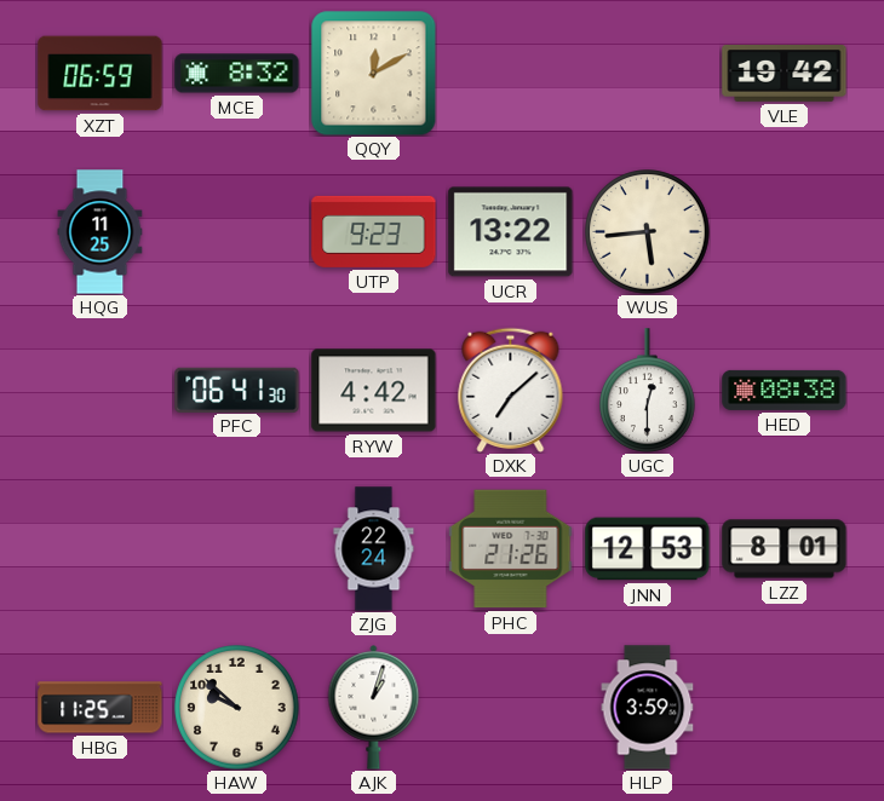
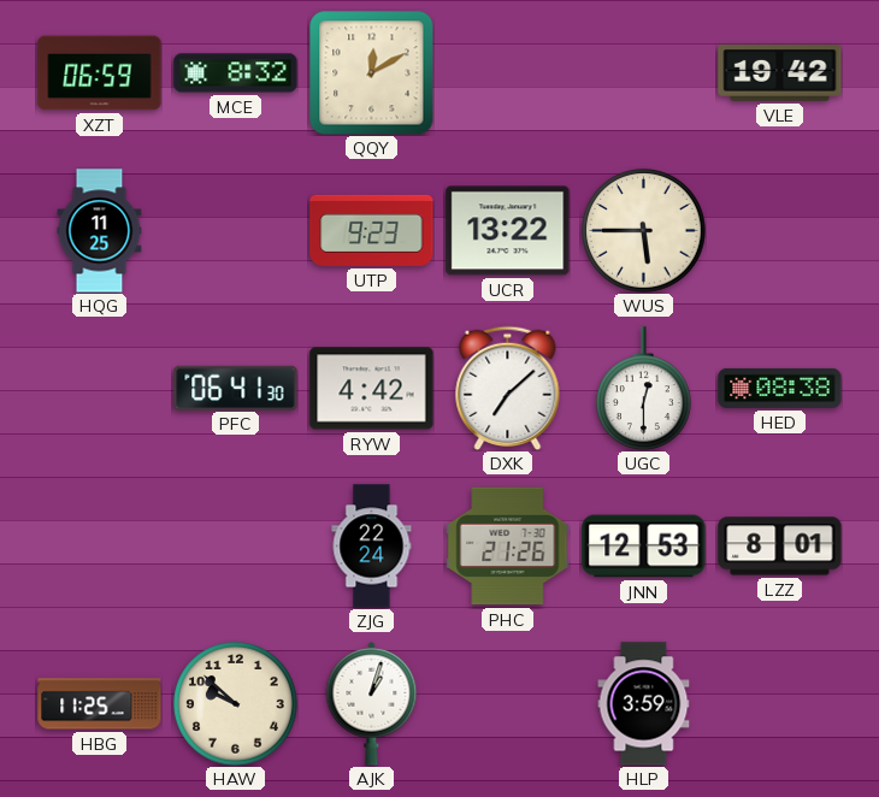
WUS: 5:44 -> 5:45
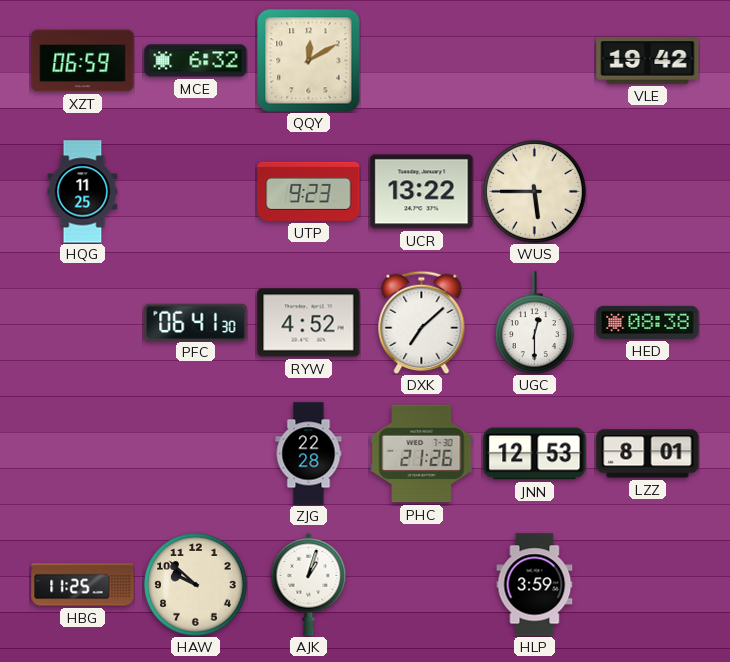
MCE: 8:32 -> 6:32
RYW: 4:42 -> 4:52
ZJG: 22:24 -> 22:28
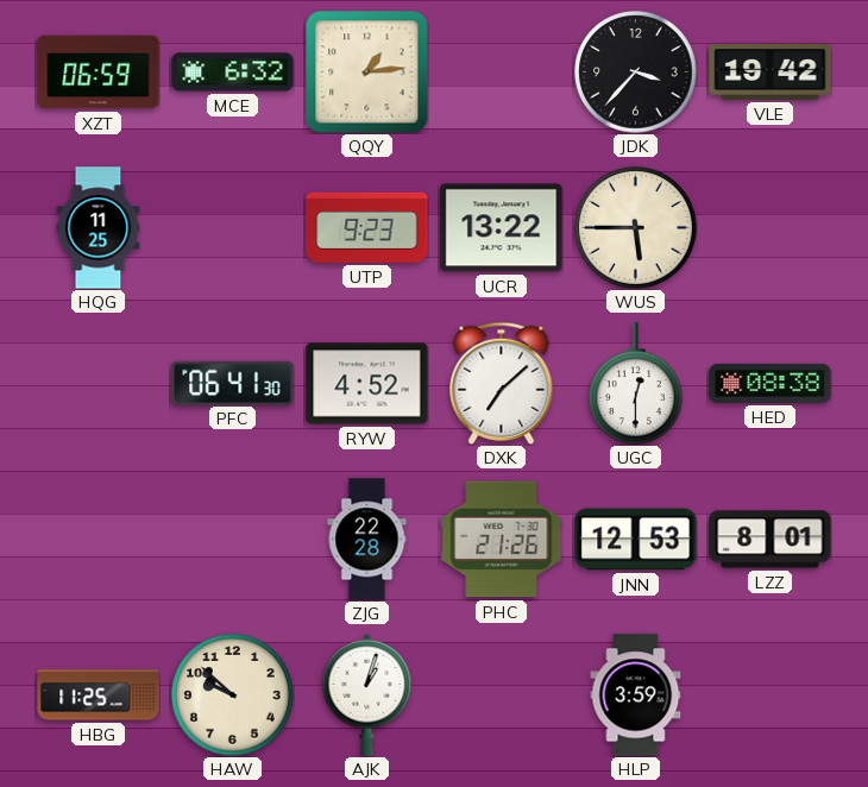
QQY: 12:10 -> 1:14
JDK: none -> 3:37
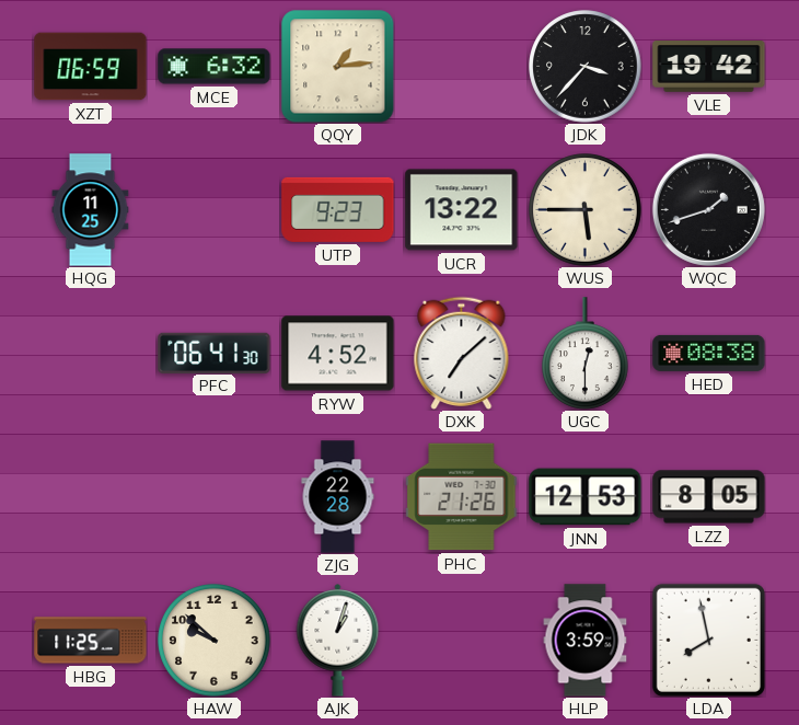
WQC: none -> 1:42
LZZ: 8:01 -> 8:05
LDA: none -> 7:58
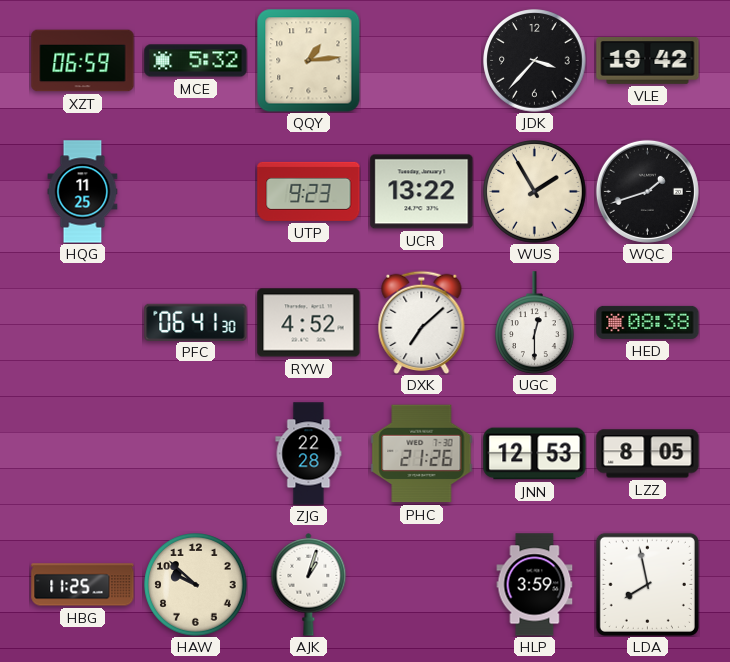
MCE: 6:32 -> 5:32
WUS: 5:45 -> 1:55
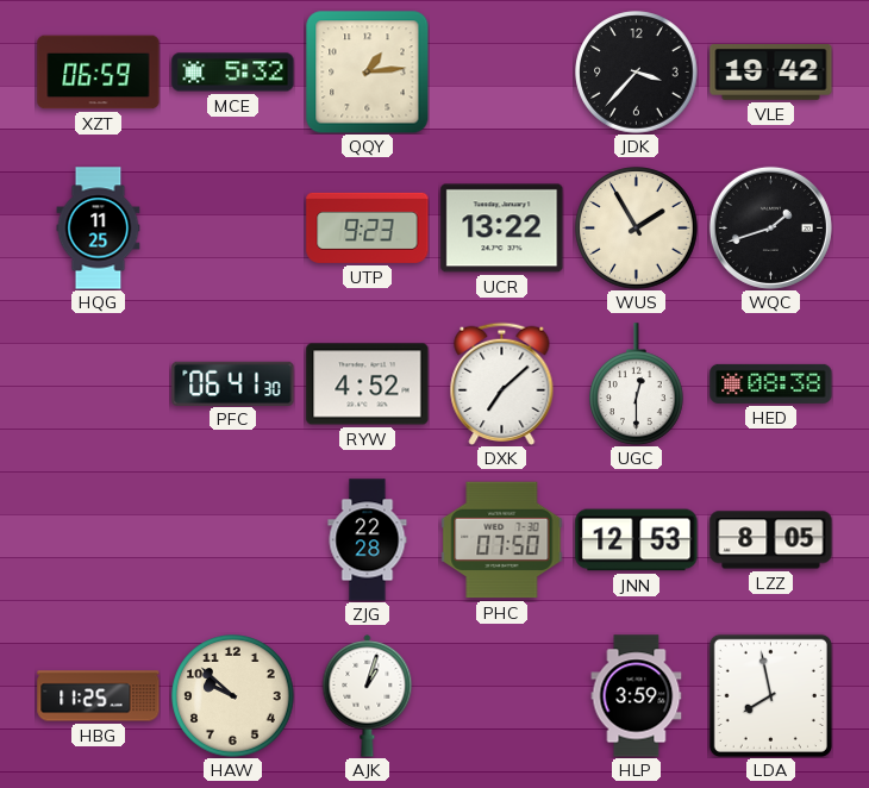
PHC: 21:26 -> 07:50
